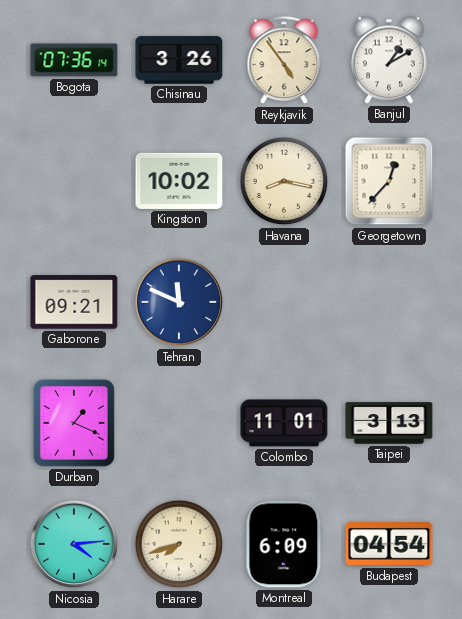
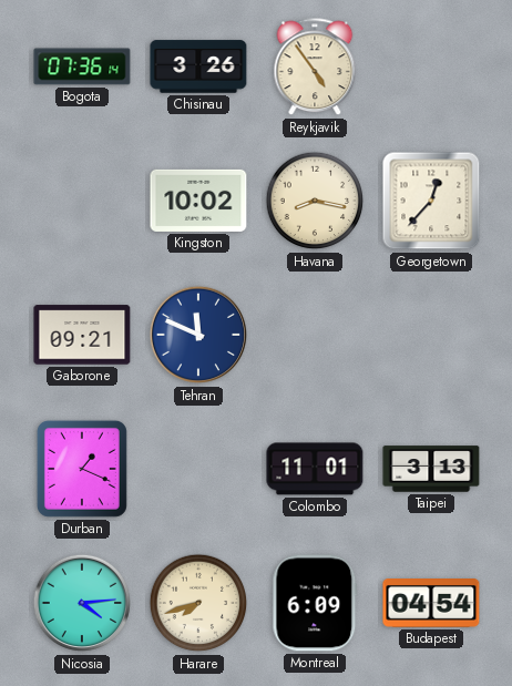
Banjul: 1:10 -> none
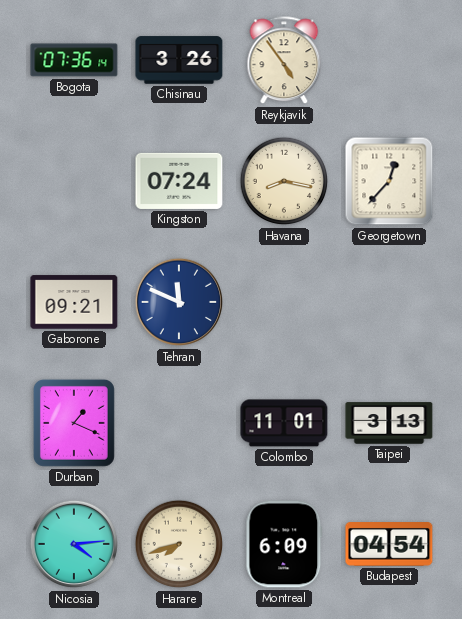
Kingston: 10:02 -> 07:24
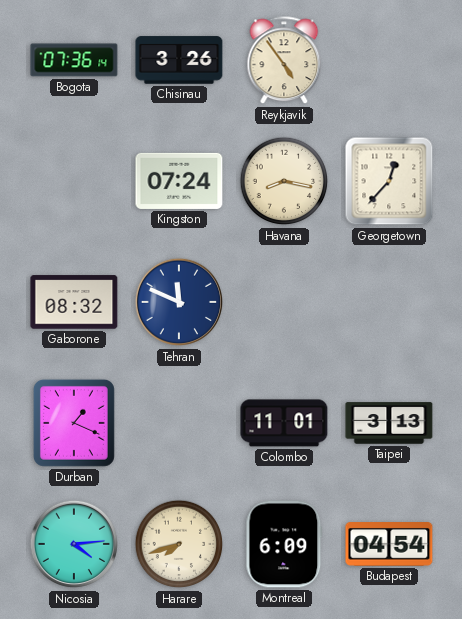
Gaborone: 09:21 -> 08:32
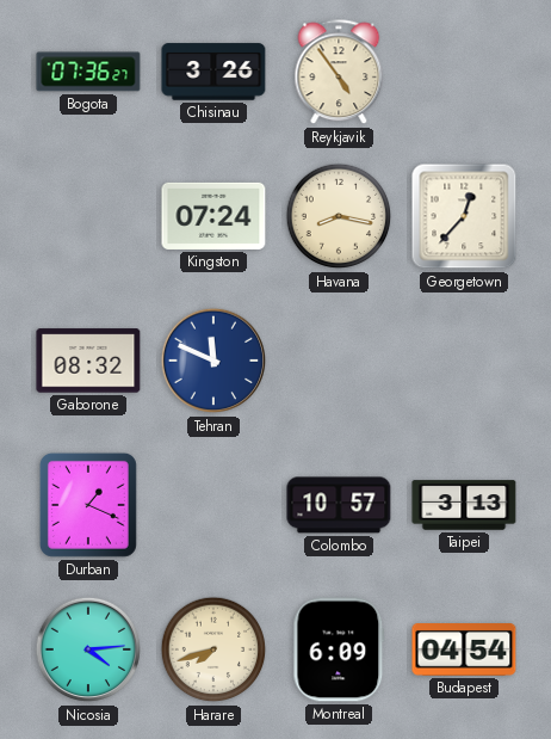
Bogota: 07:36:14 -> 07:36:27
Colombo: 11:01 -> 10:57
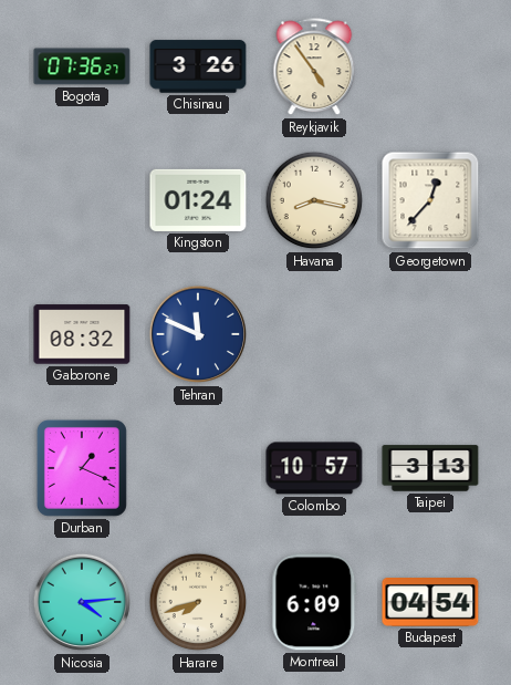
Kingston: 07:24 -> 01:24
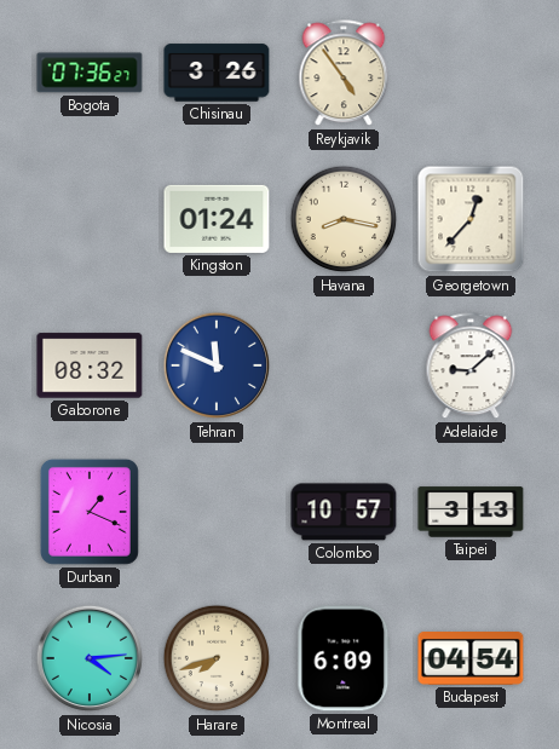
Adelaide: none -> 9:08
